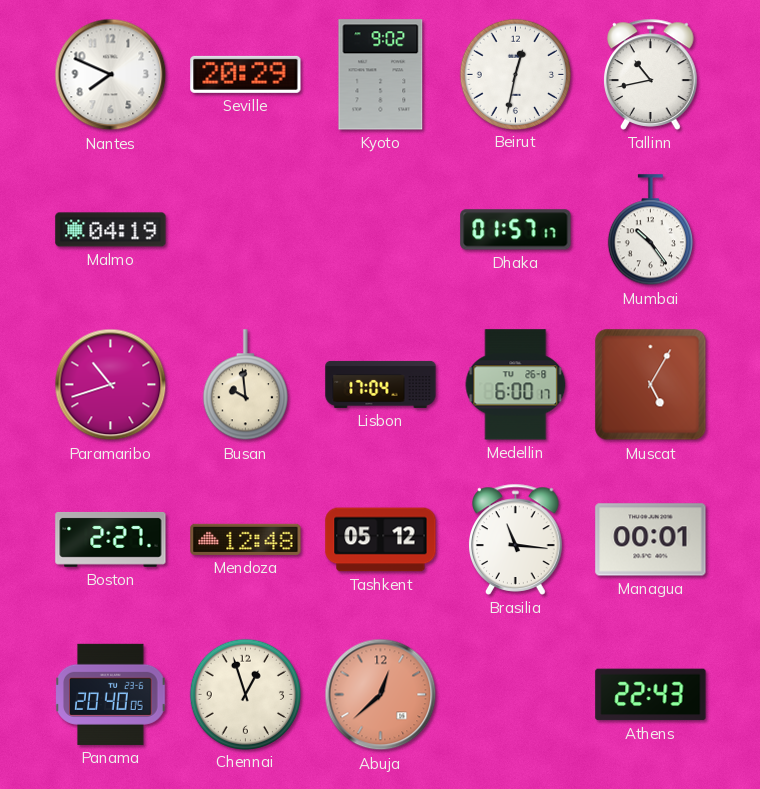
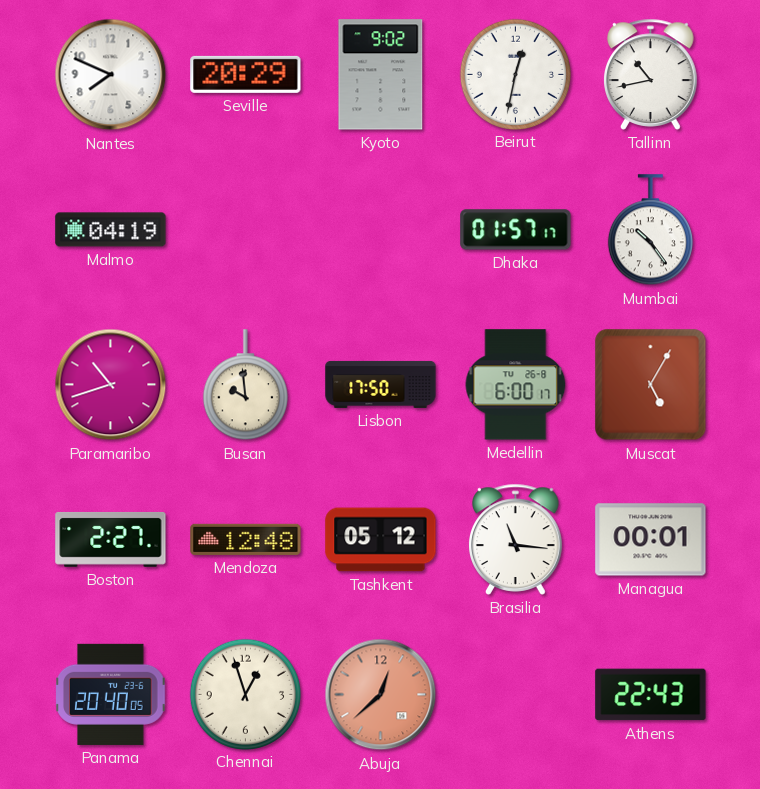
Lisbon: 17:04 -> 17:50
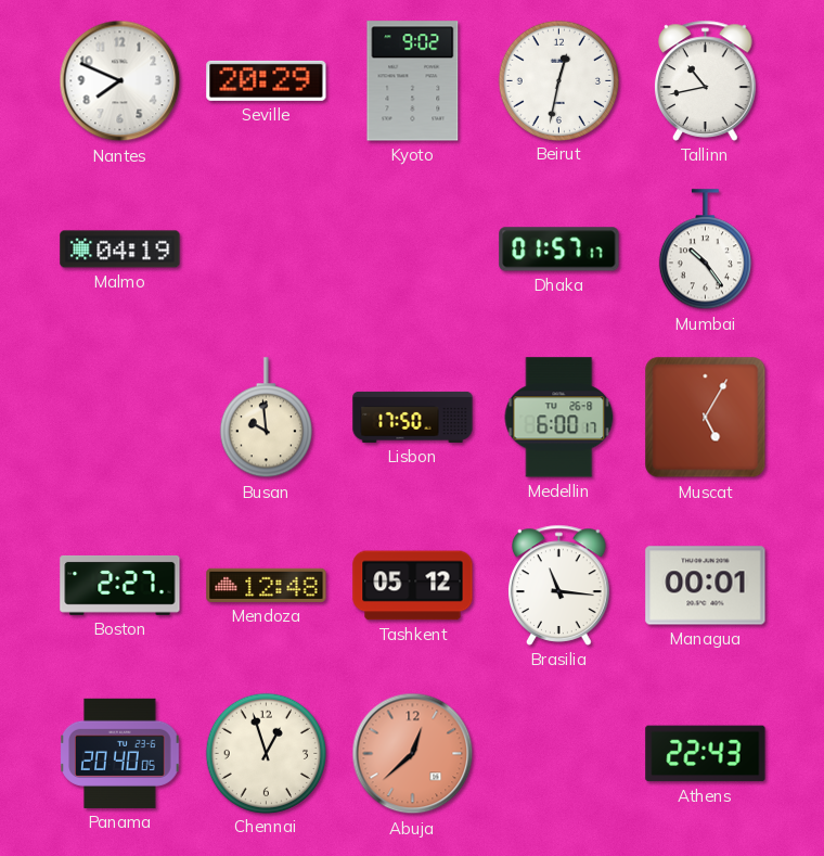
Paramaribo: 10:42 -> none
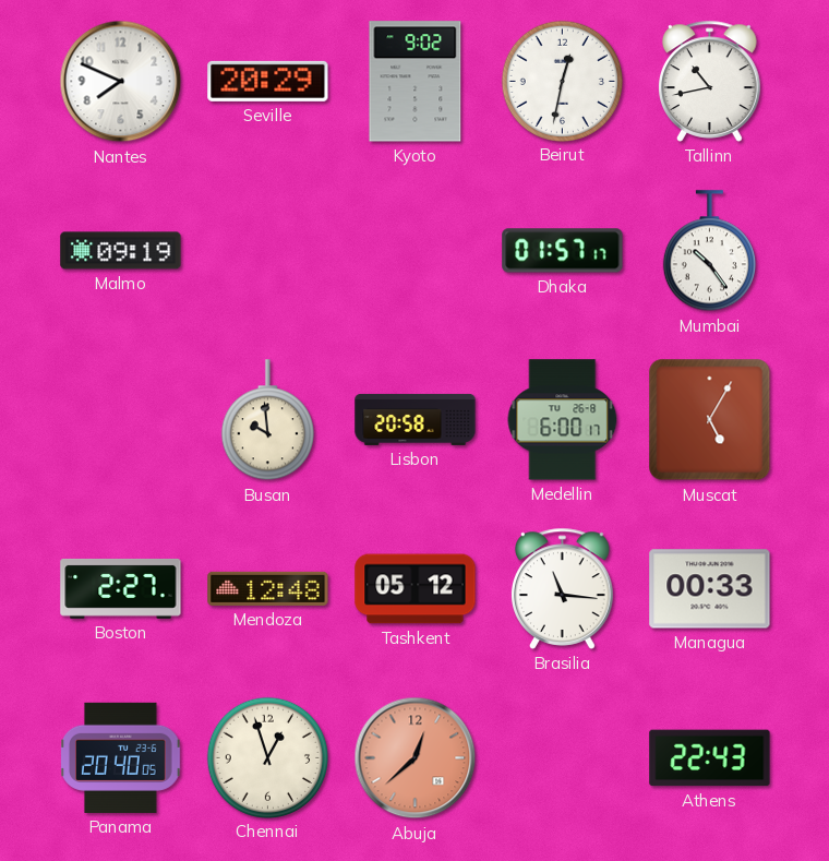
Malmo: 04:19 -> 09:19
Lisbon: 17:50 -> 20:58
Managua: 00:01 -> 00:33
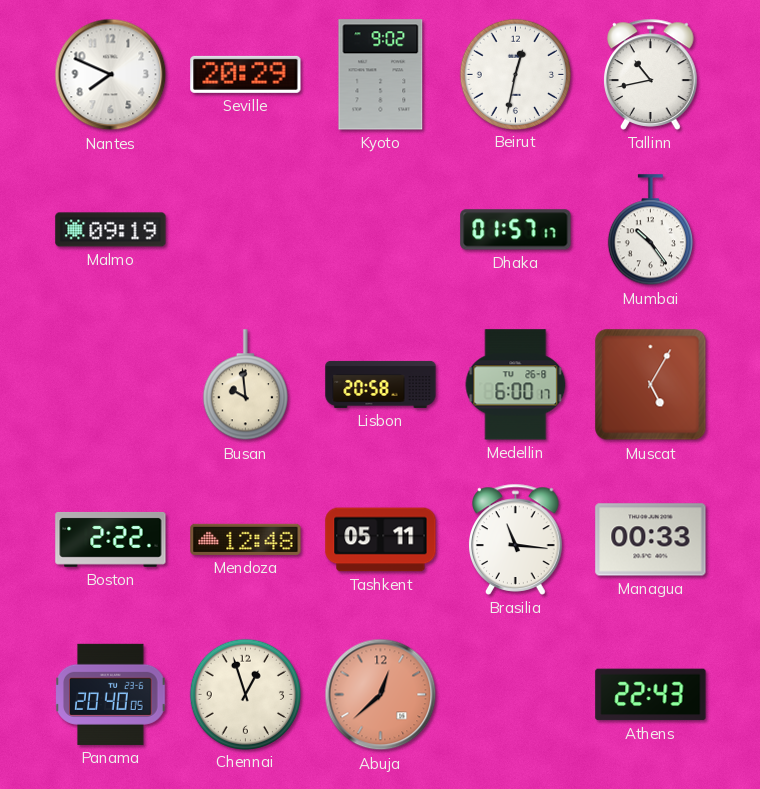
Boston: 2:27 -> 2:22
Tashkent: 05:12 -> 05:11
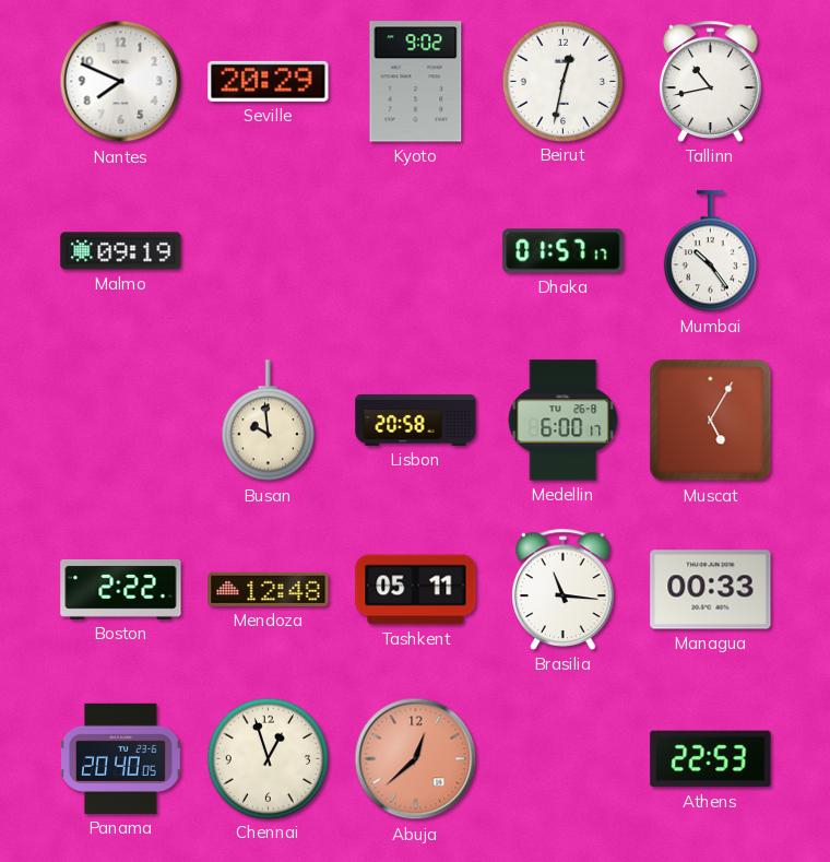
Athens: 22:43 -> 22:53
